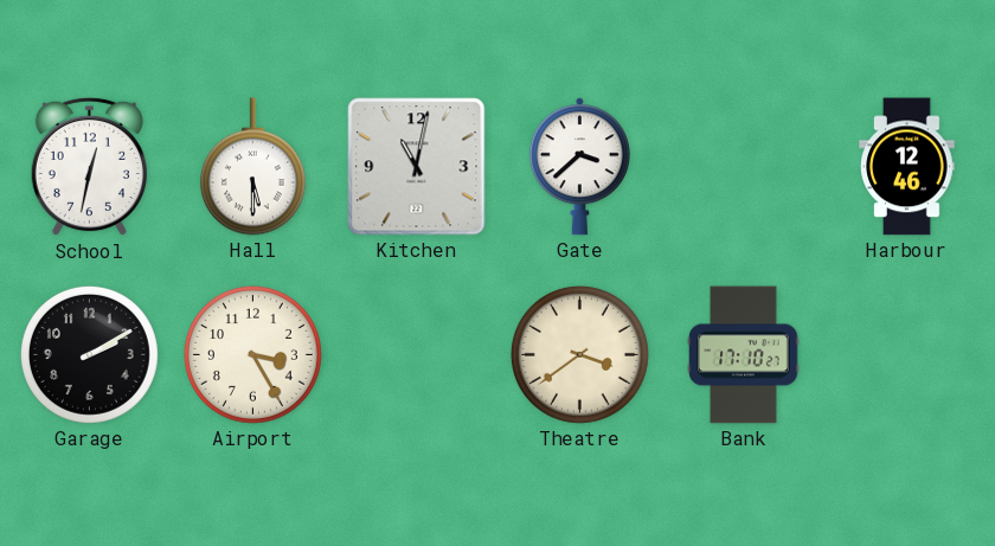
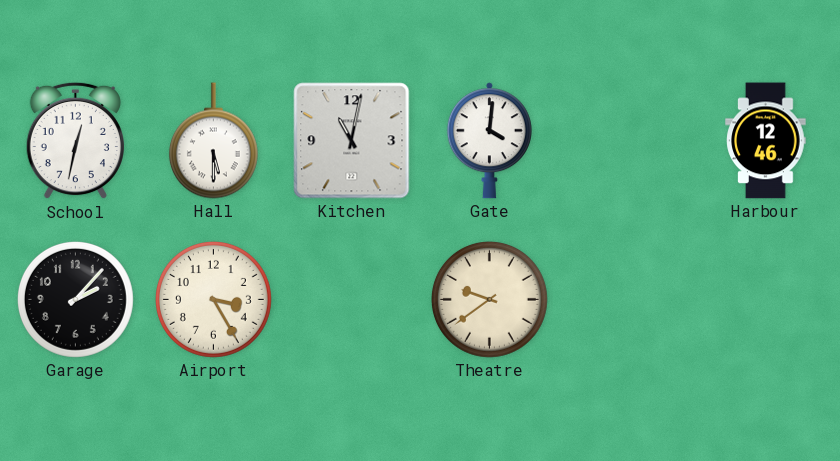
Gate: 3:38 -> 4:01
Garage: 2:10 -> 2:07
Theatre: 3:39 -> 9:39
Bank: 17:10 -> none
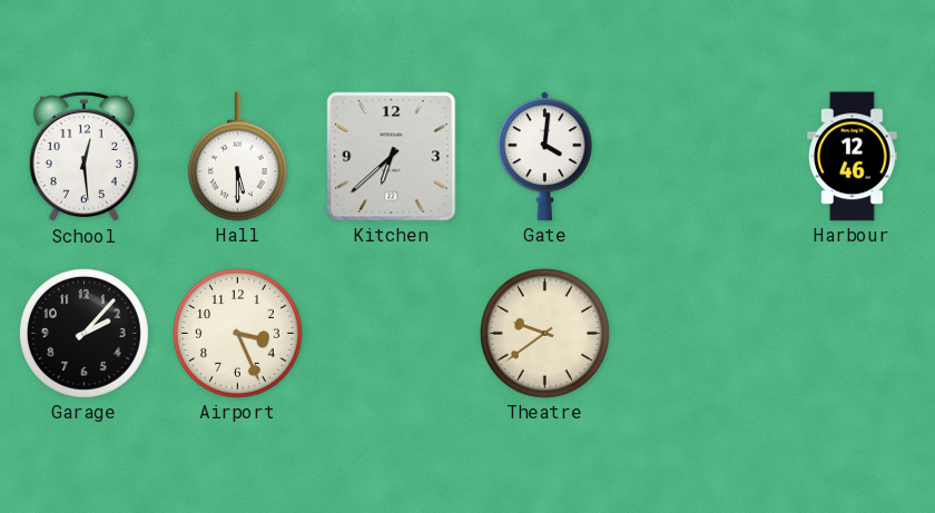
School: 12:32 -> 12:29
Kitchen: 11:02 -> 6:38
Airport: 3:25 -> 3:26
